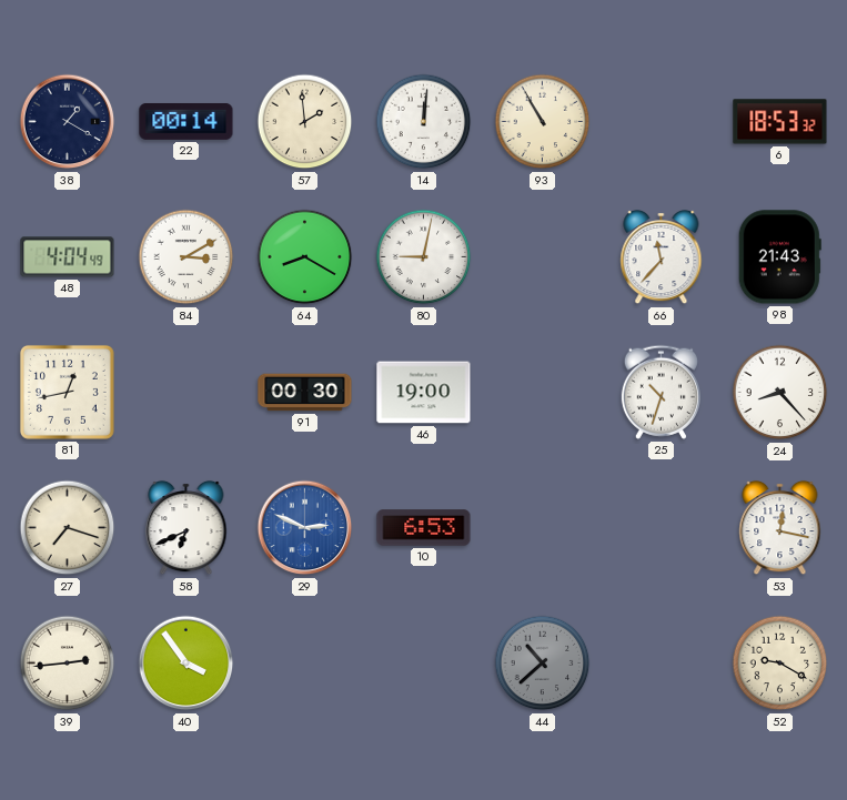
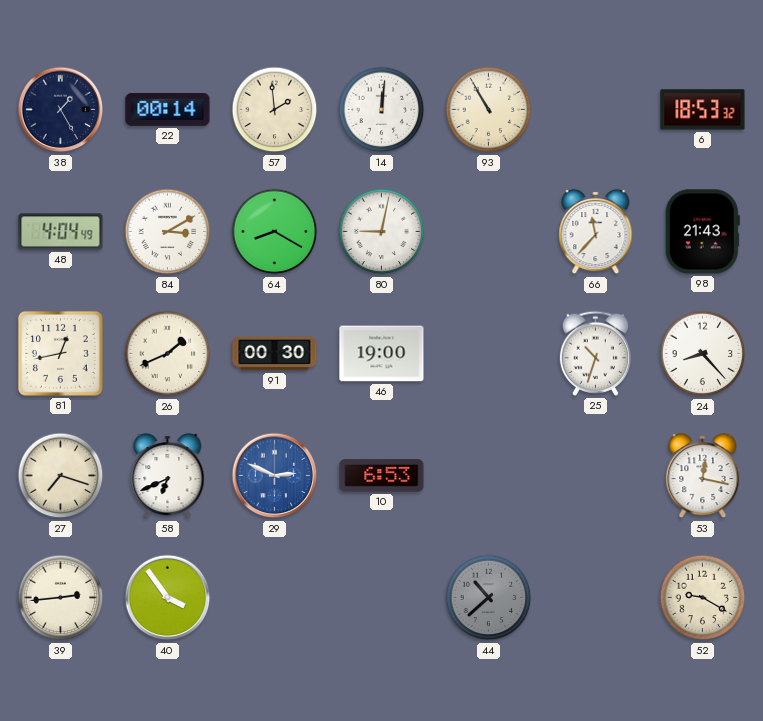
38: 1:20 -> 1:25
26: none -> 1:41
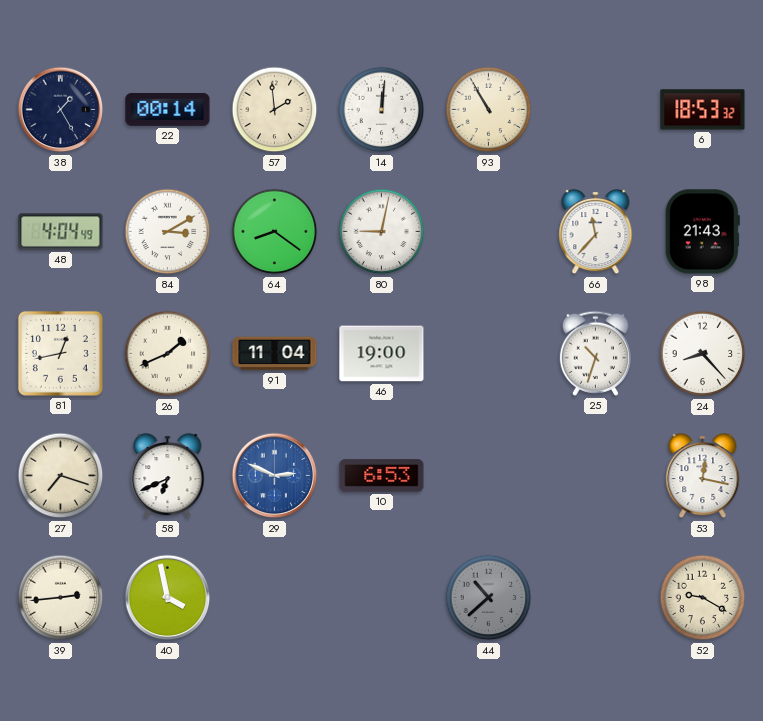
64: 8:20 -> 8:21
91: 00:30 -> 11:04
40: 3:54 -> 3:58
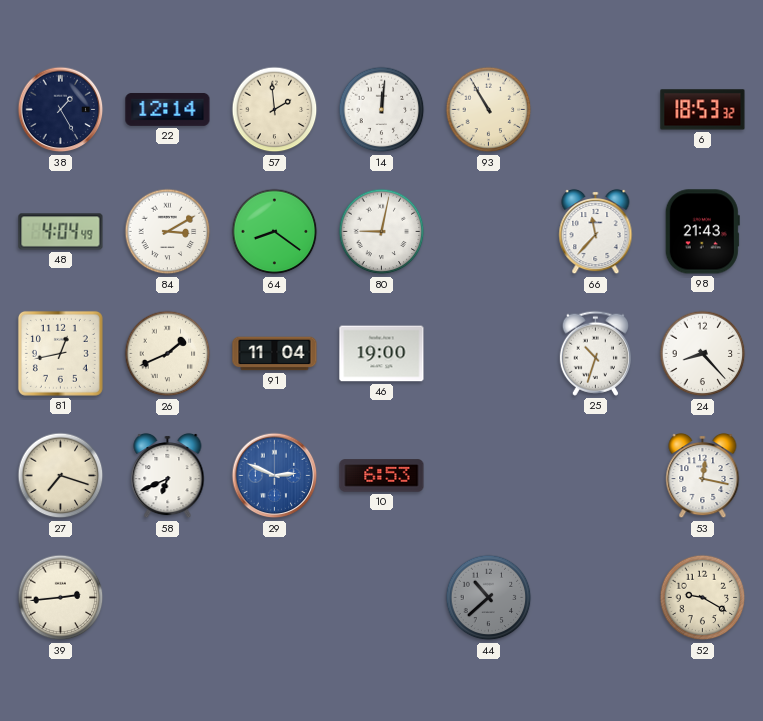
22: 00:14 -> 12:14
40: 3:58 -> none
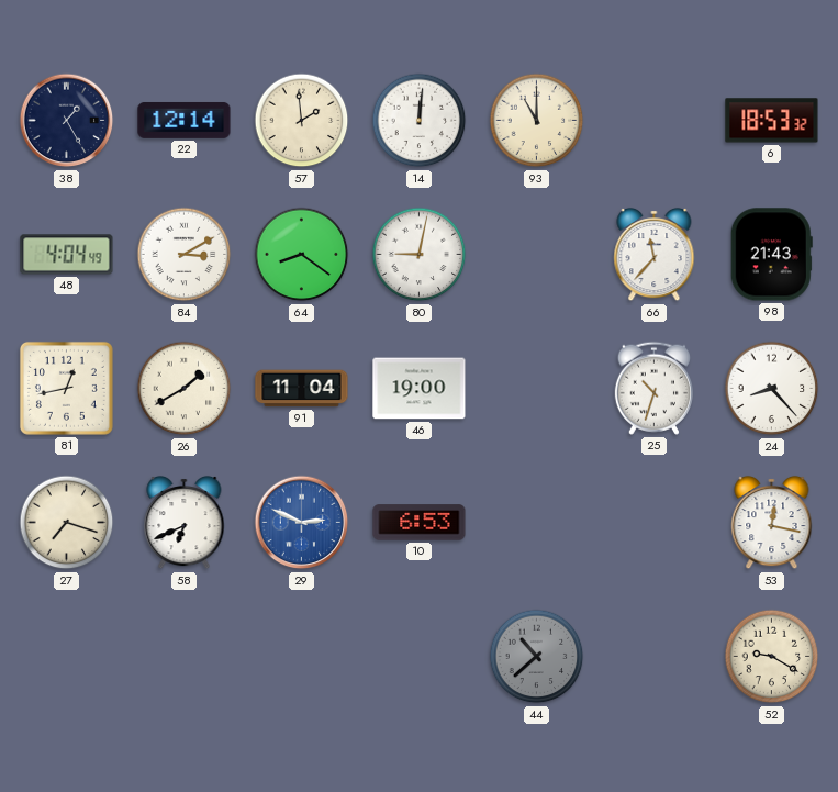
93: 10:55 -> 11:00
26: 1:41 -> 1:40
39: 2:44 -> none
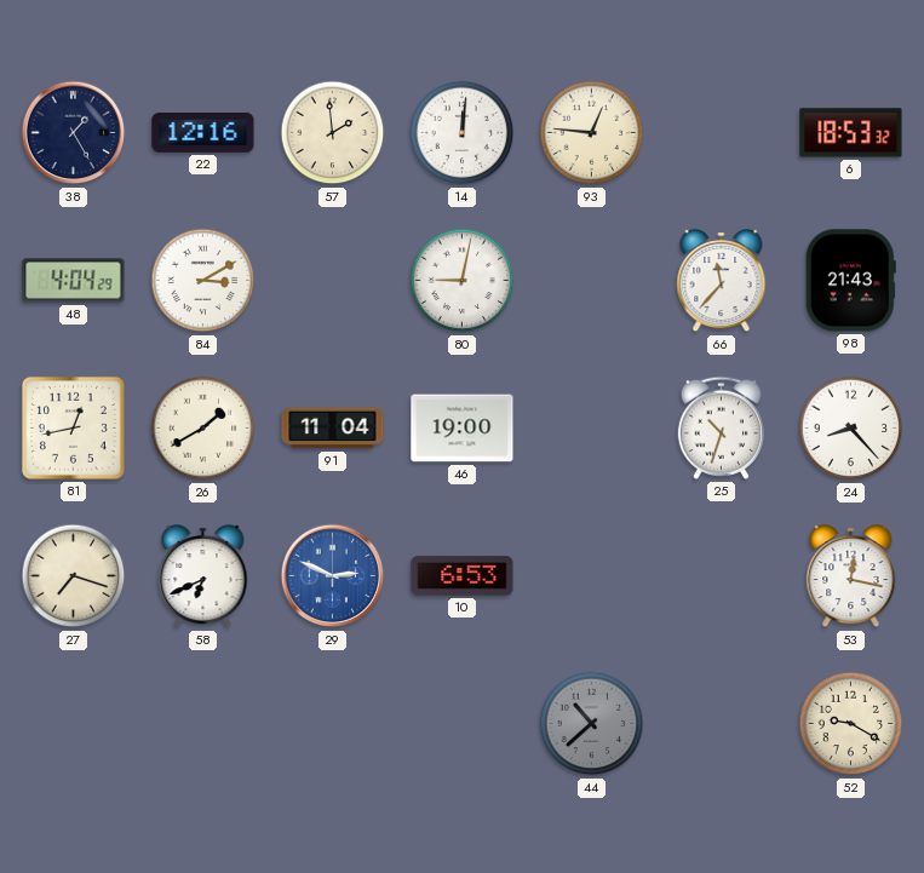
22: 12:14 -> 12:16
93: 11:00 -> 12:46
48: 4:04:49 -> 4:04:29
64: 8:21 -> none
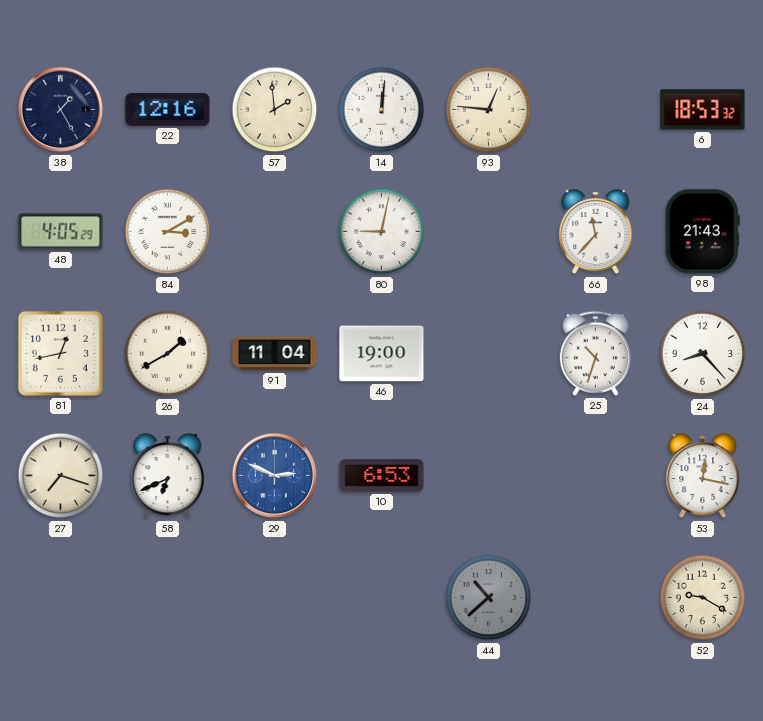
48: 4:04 -> 4:05
